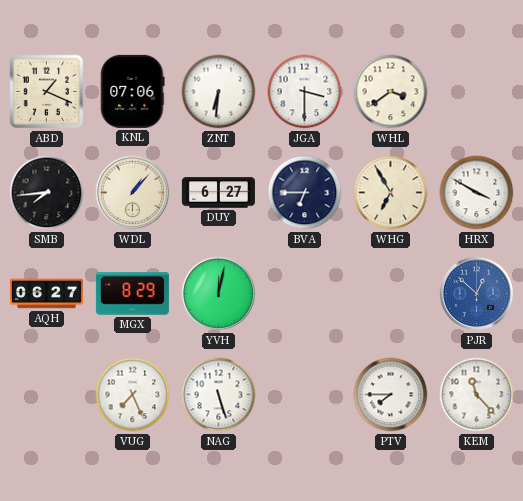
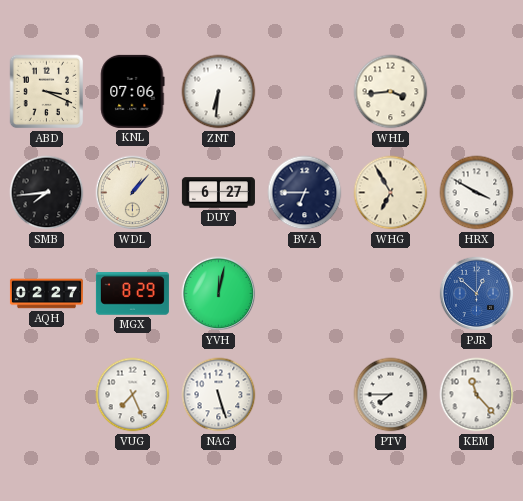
ABD: 1:19 -> 3:19
JGA: 3:30 -> none
WHL: 3:39 -> 3:44
AQH: 06:27 -> 02:27
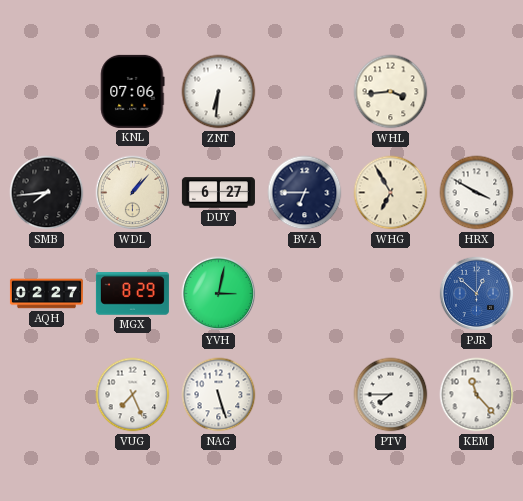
ABD: 3:19 -> none
YVH: 12:02 -> 3:02
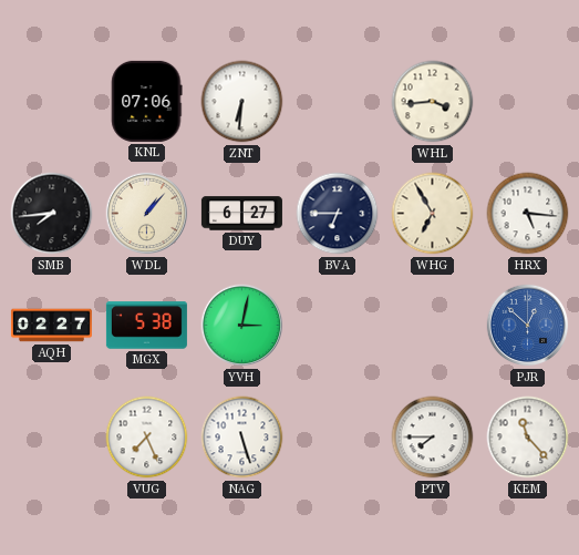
HRX: 3:50 -> 5:16
MGX: 8:29 -> 5:38
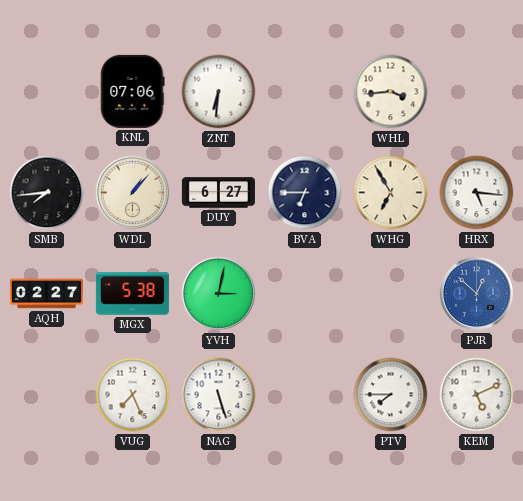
KEM: 11:23 -> 5:11
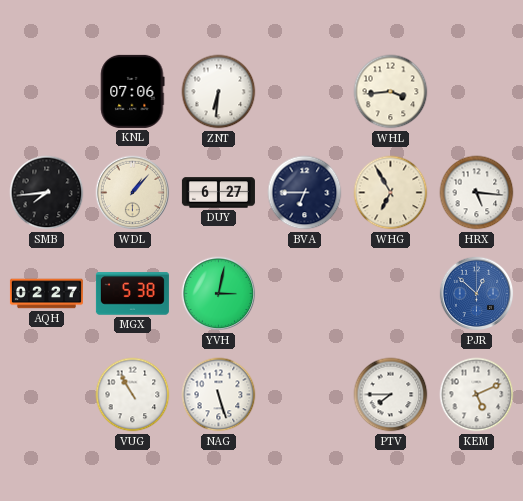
VUG: 7:26 -> 10:55
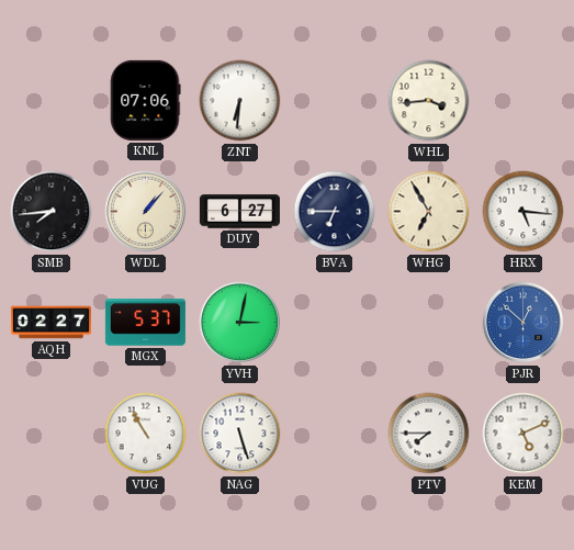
MGX: 5:38 -> 5:37
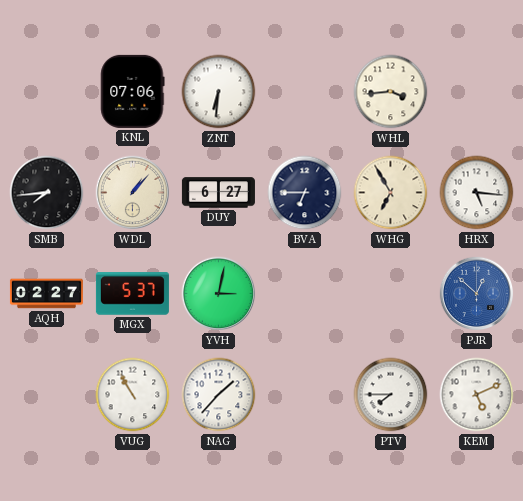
NAG: 5:27 -> 1:37
